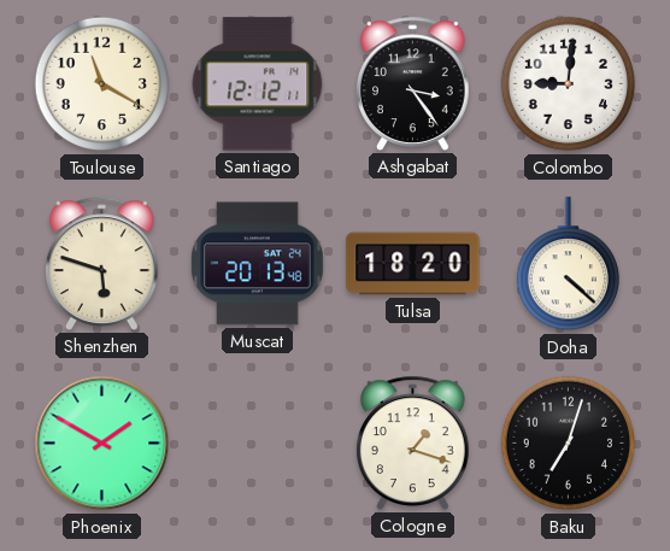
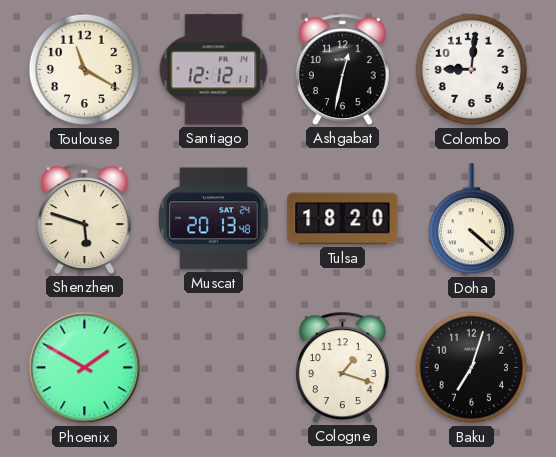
Ashgabat: 3:24 -> 12:32
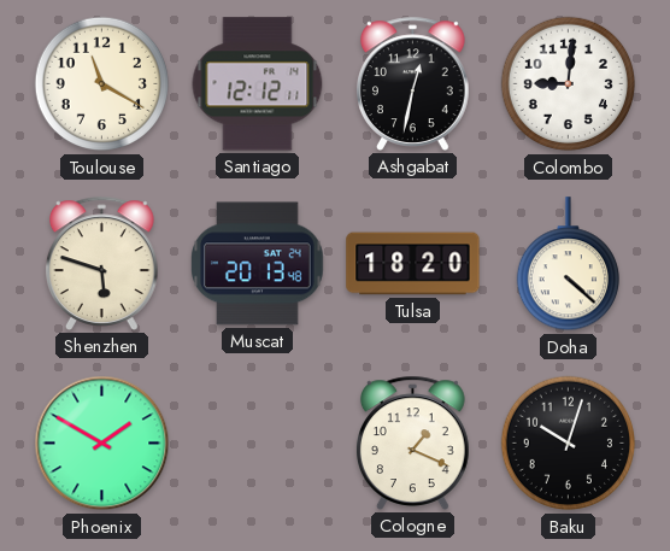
Cologne: 1:18 -> 1:19
Baku: 7:03 -> 10:03
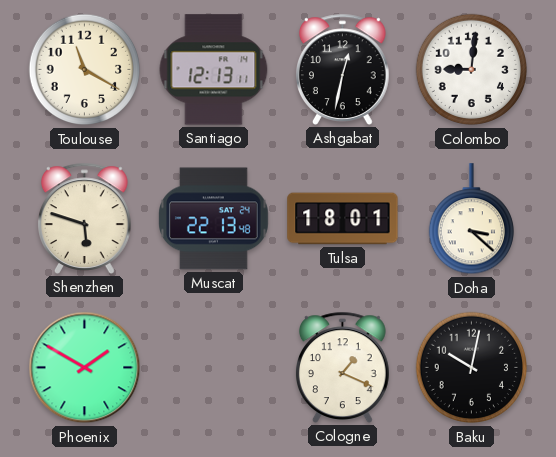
Santiago: 12:12 -> 12:13
Muscat: 20:13 -> 22:13
Tulsa: 18:20 -> 18:01
Doha: 4:22 -> 3:22
Baku: 10:03 -> 10:02
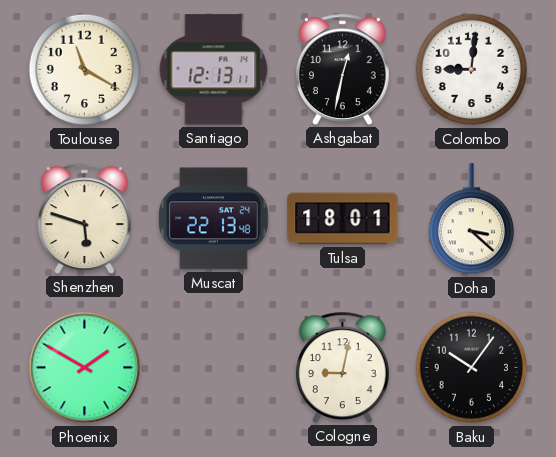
Cologne: 1:19 -> 9:02
Baku: 10:02 -> 10:06
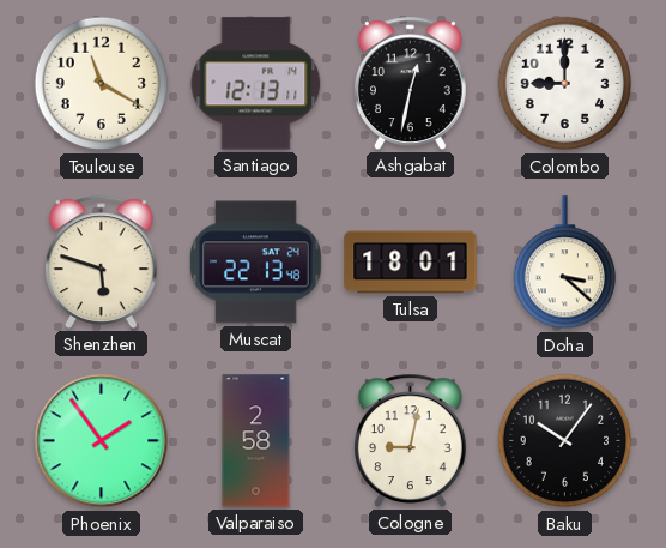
Colombo: 9:01 -> 9:00
Phoenix: 1:50 -> 1:54
Valparaiso: none -> 2:58
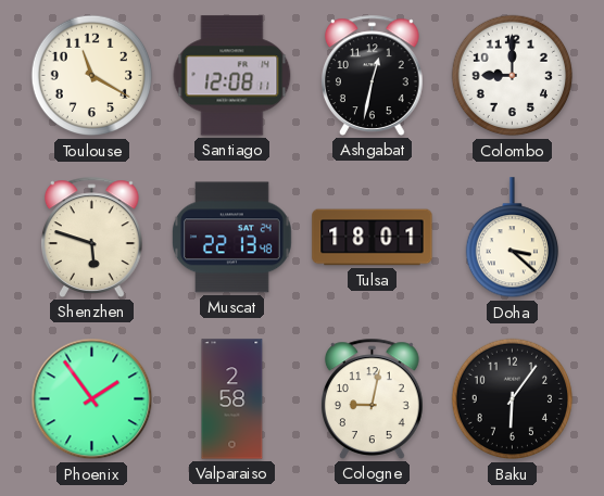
Santiago: 12:13 -> 12:08
Baku: 10:06 -> 6:06
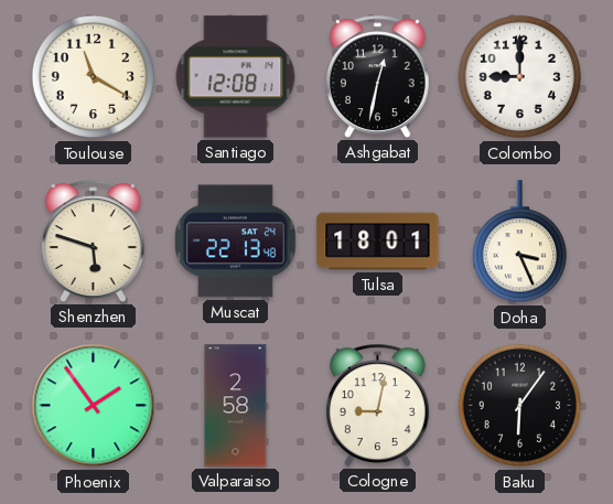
Doha: 3:22 -> 3:26
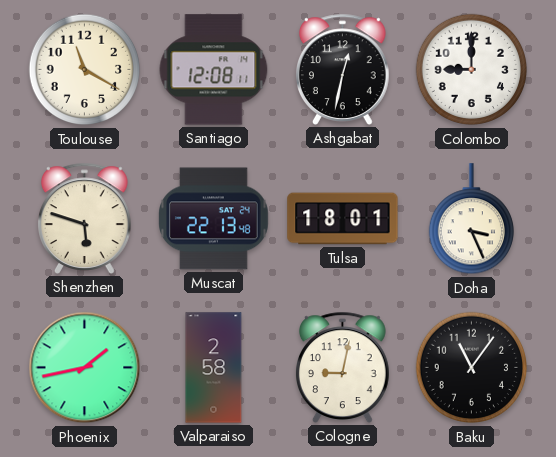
Phoenix: 1:54 -> 1:43
Baku: 6:06 -> 11:06
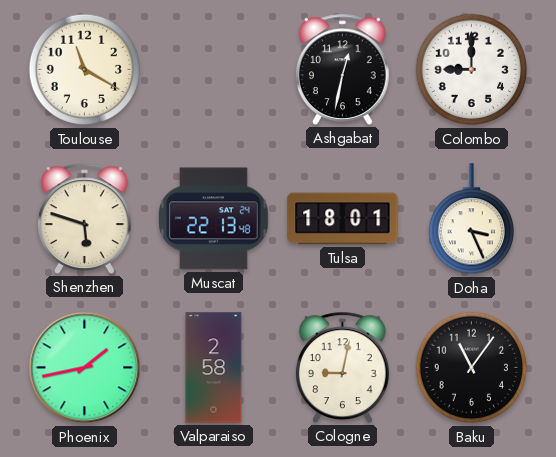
Santiago: 12:08 -> none
